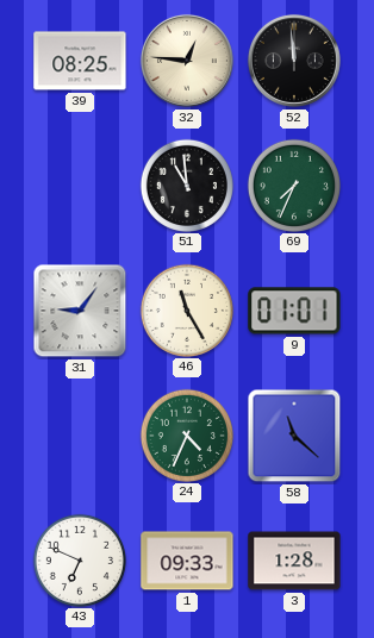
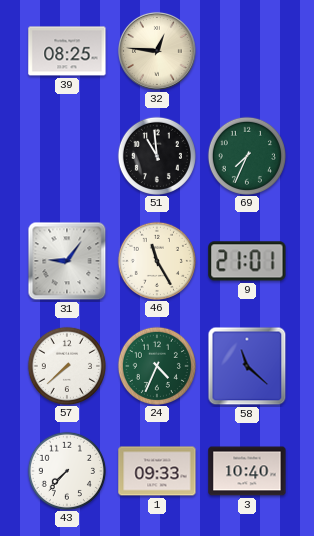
52: 11:59 -> none
9: 01:01 -> 21:01
57: none -> 7:38
43: 6:49 -> 7:37
3: 1:28 -> 10:40
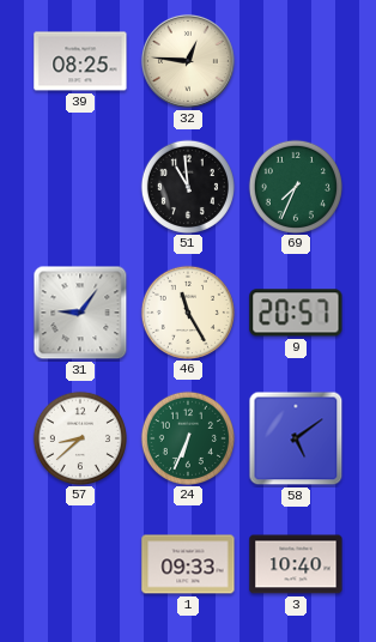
9: 21:01 -> 20:57
57: 7:38 -> 8:38
24: 4:34 -> 6:34
58: 11:22 -> 5:09
43: 7:37 -> none
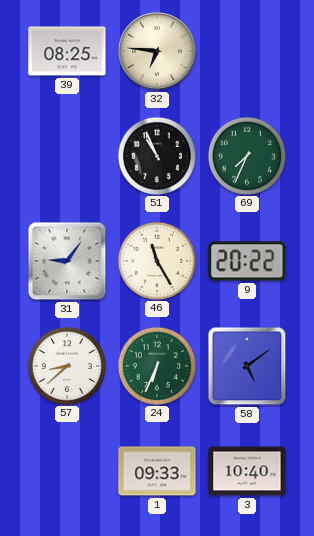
32: 12:46 -> 6:46
51: 10:59 -> 10:56
9: 20:57 -> 20:22
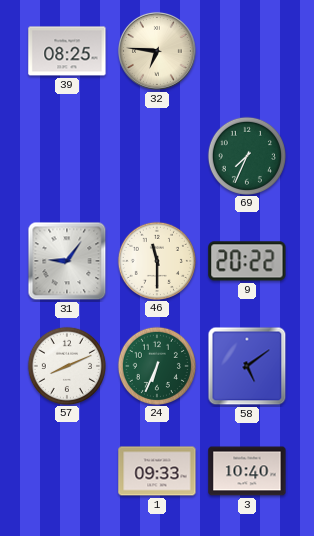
51: 10:56 -> none
46: 11:25 -> 11:30
57: 8:38 -> 8:11
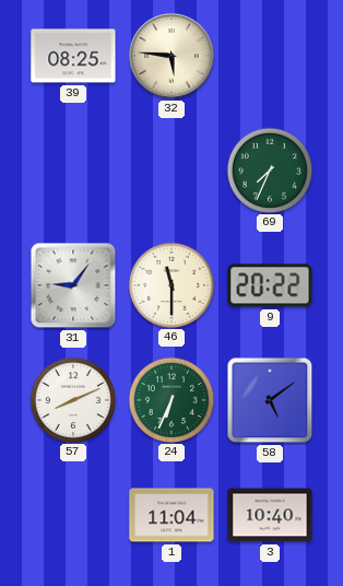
32: 6:46 -> 5:46
1: 09:33 -> 11:04
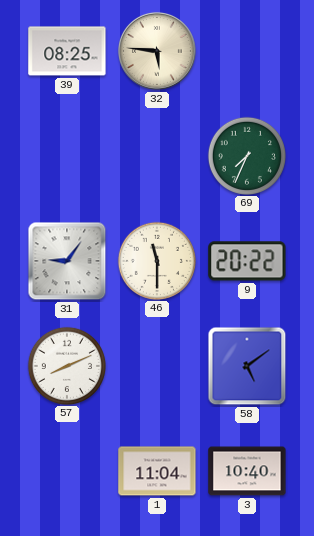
24: 6:34 -> none
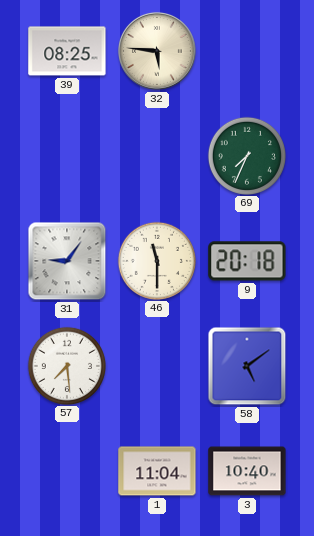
9: 20:22 -> 20:18
57: 8:11 -> 7:29
